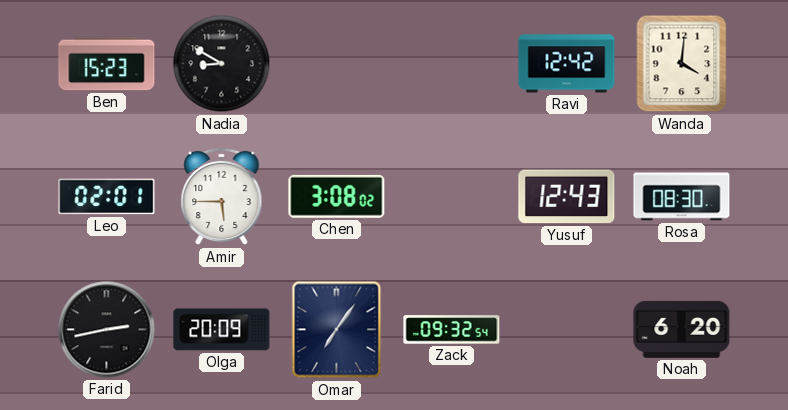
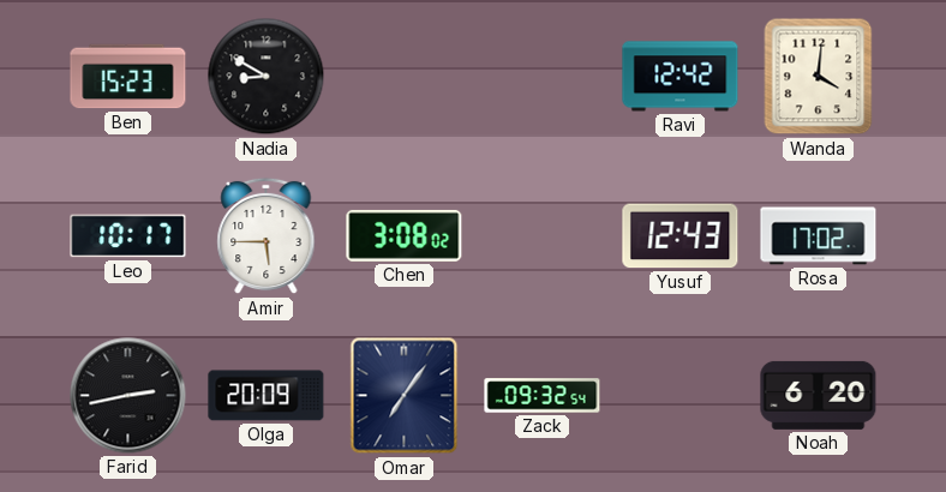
Leo: 02:01 -> 10:17
Rosa: 08:30 -> 17:02
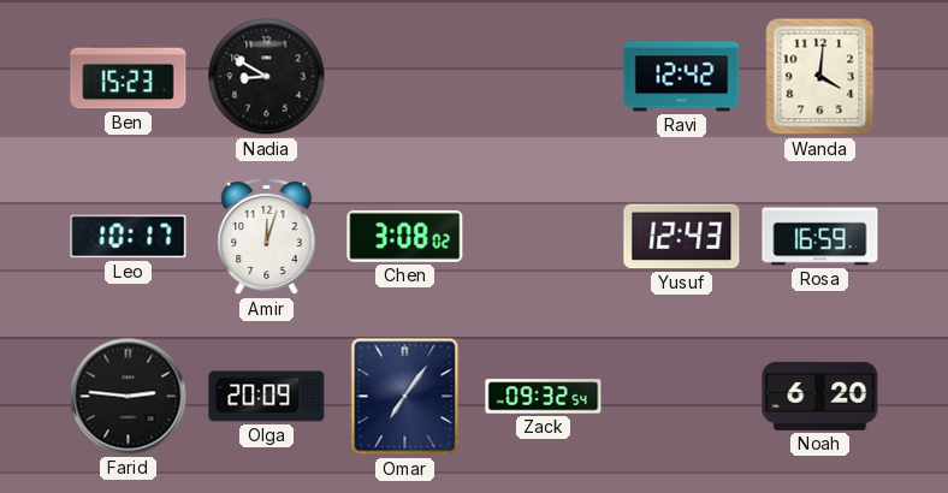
Amir: 5:45 -> 12:03
Rosa: 17:02 -> 16:59
Farid: 2:43 -> 2:46
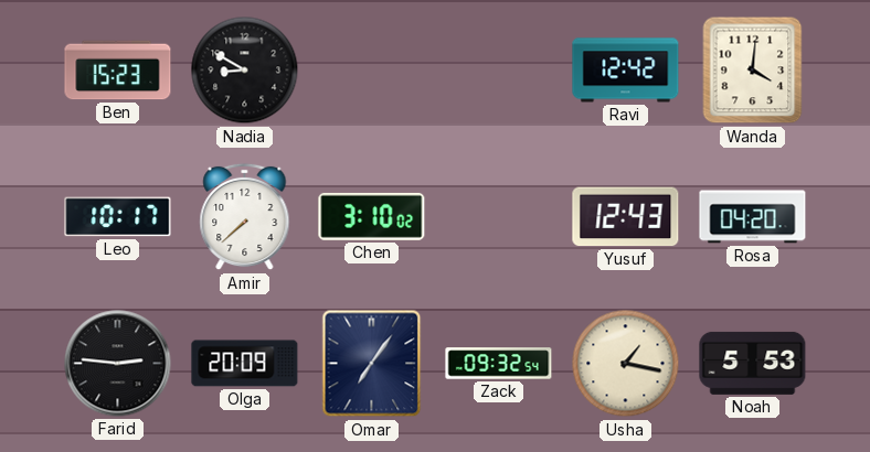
Amir: 12:03 -> 7:38
Chen: 3:08 -> 3:10
Rosa: 16:59 -> 04:20
Usha: none -> 1:17
Noah: 6:20 -> 5:53
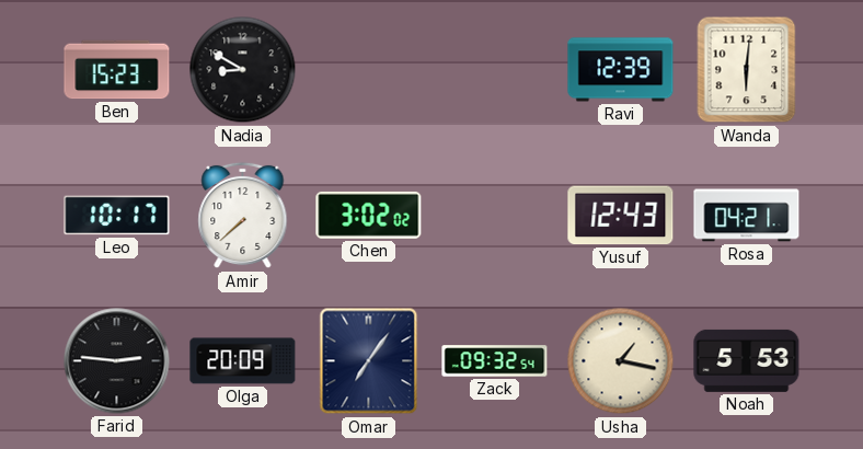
Ravi: 12:42 -> 12:39
Wanda: 4:01 -> 6:01
Chen: 3:10 -> 3:02
Rosa: 04:20 -> 04:21
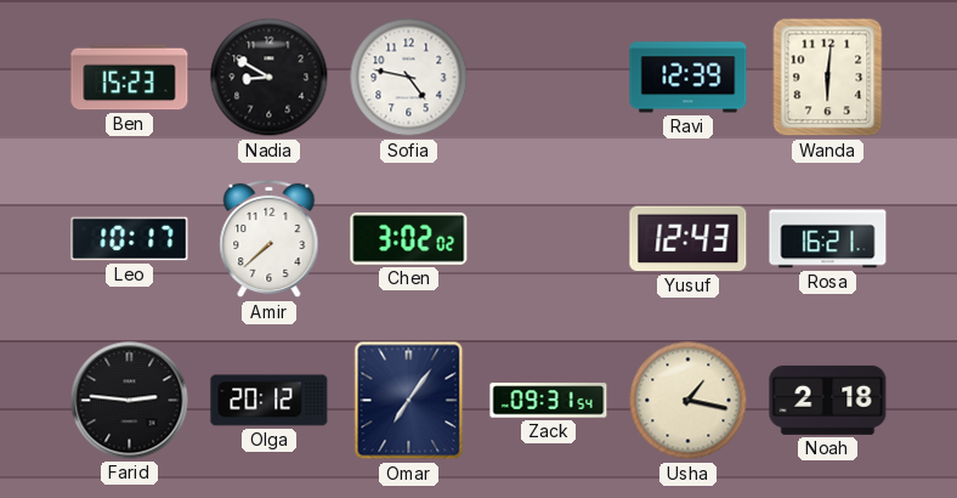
Sofia: none -> 4:47
Rosa: 04:21 -> 16:21
Olga: 20:09 -> 20:12
Zack: 09:32 -> 09:31
Noah: 5:53 -> 2:18
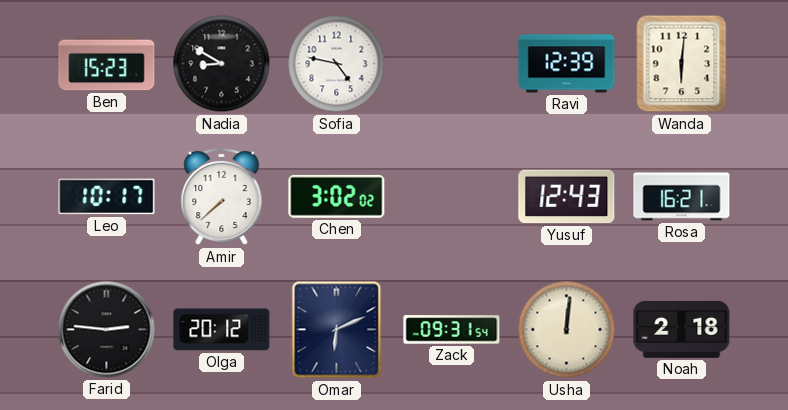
Omar: 7:06 -> 6:11
Usha: 1:17 -> 12:01
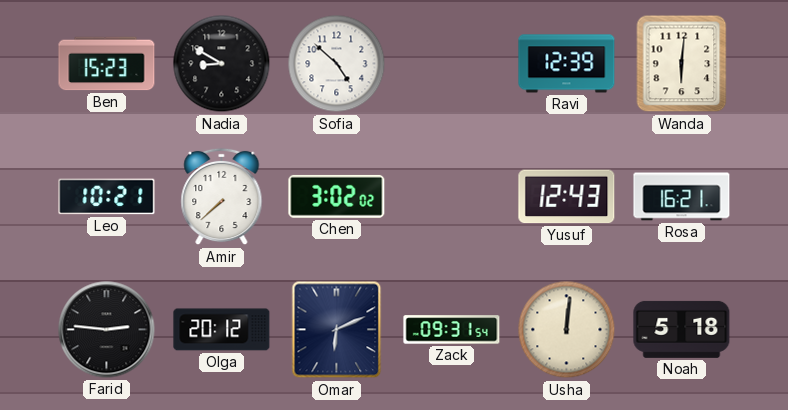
Sofia: 4:47 -> 4:52
Leo: 10:17 -> 10:21
Noah: 2:18 -> 5:18
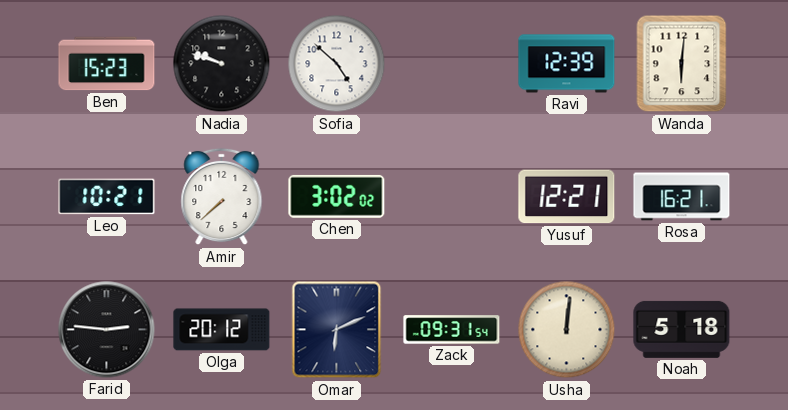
Nadia: 8:50 -> 9:48
Yusuf: 12:43 -> 12:21
